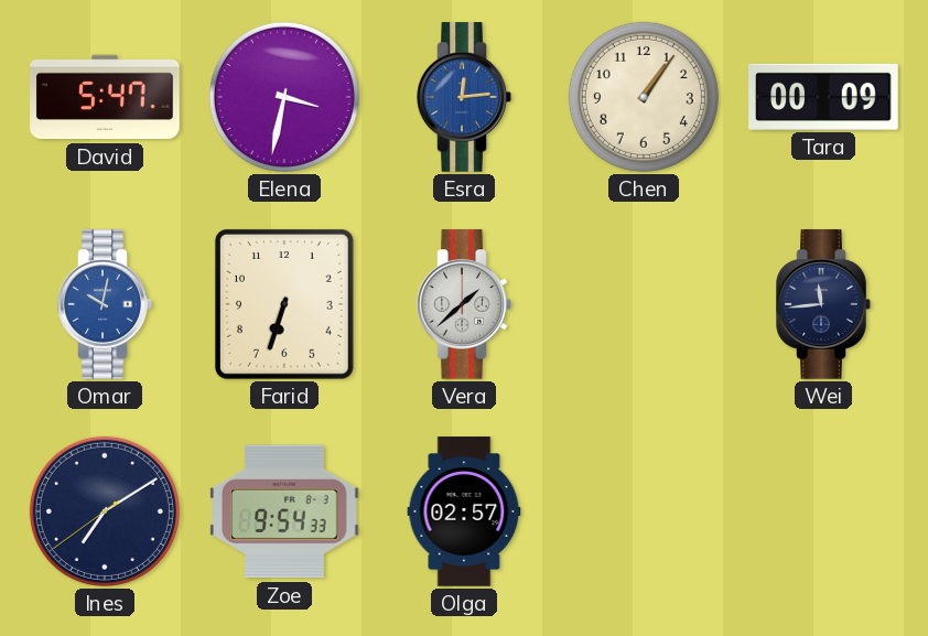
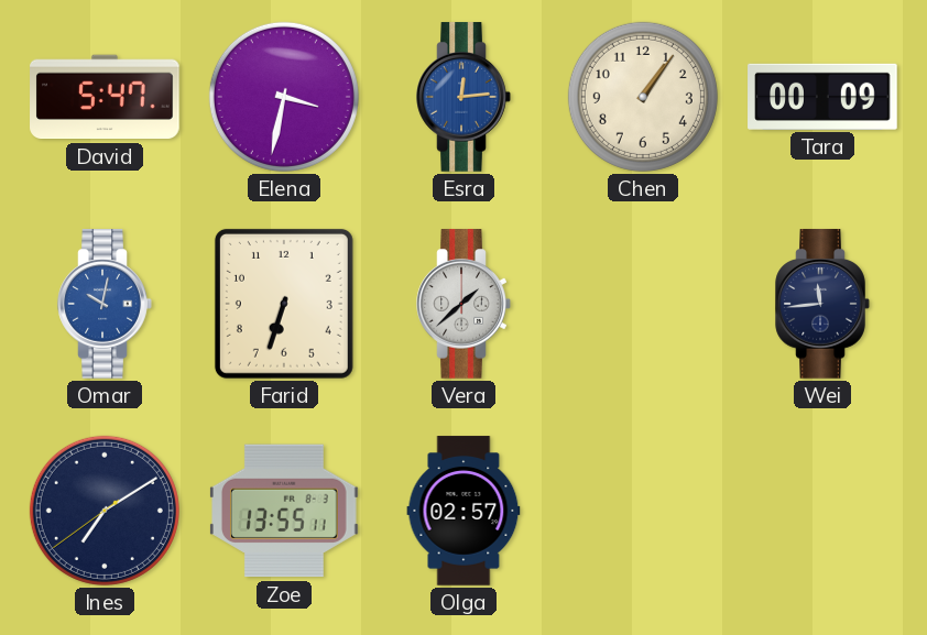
Zoe: 9:54 -> 13:55
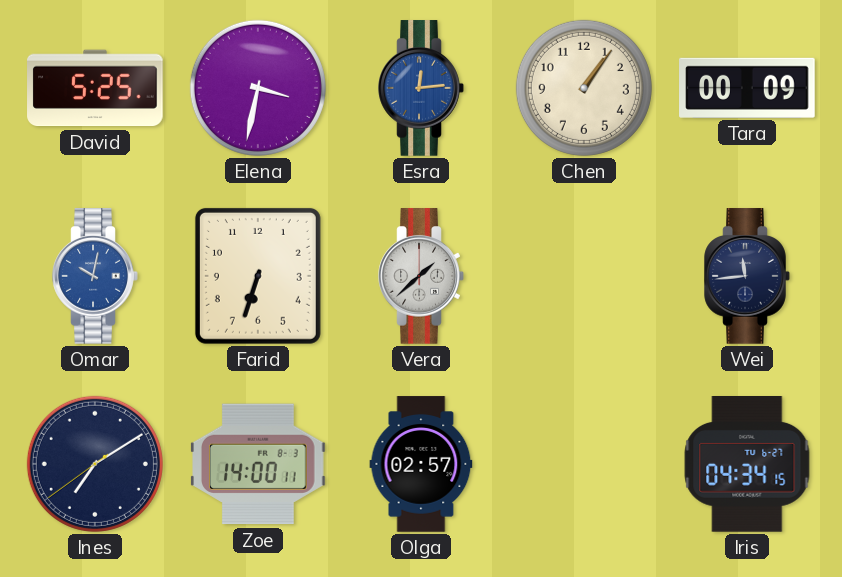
David: 5:47 -> 5:25
Zoe: 13:55 -> 14:00
Iris: none -> 04:34
